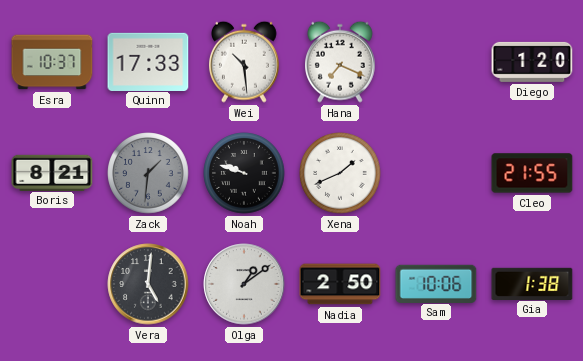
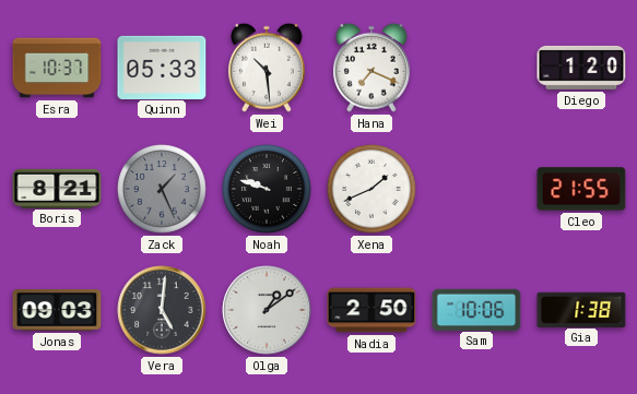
Quinn: 17:33 -> 05:33
Zack: 1:31 -> 1:26
Jonas: none -> 09:03
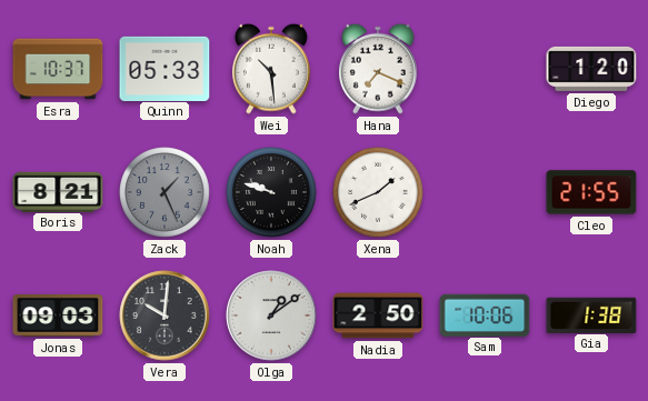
Vera: 5:01 -> 10:01
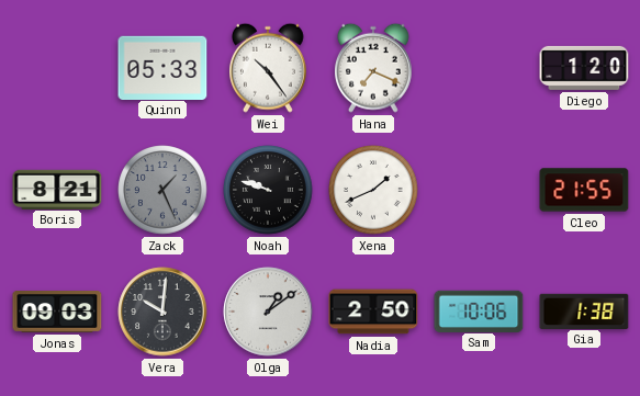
Esra: 10:37 -> none
Wei: 10:29 -> 10:24
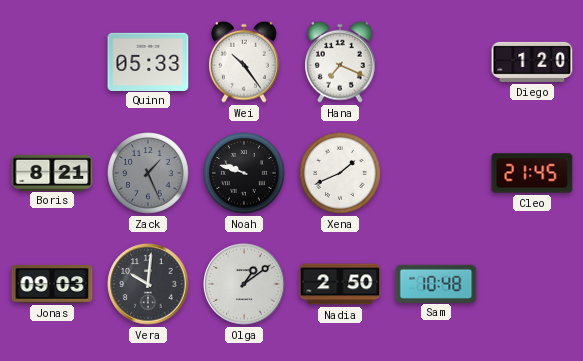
Cleo: 21:55 -> 21:45
Sam: 10:06 -> 10:48
Gia: 1:38 -> none
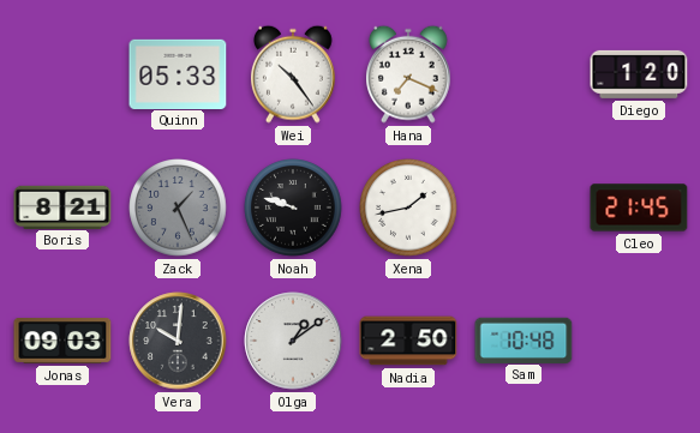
Xena: 1:41 -> 1:43
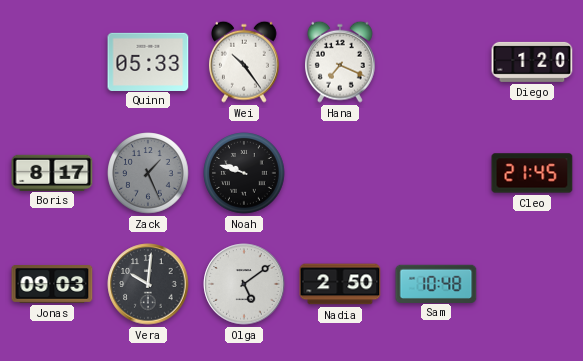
Boris: 8:21 -> 8:17
Xena: 1:43 -> none
Olga: 1:09 -> 5:09
